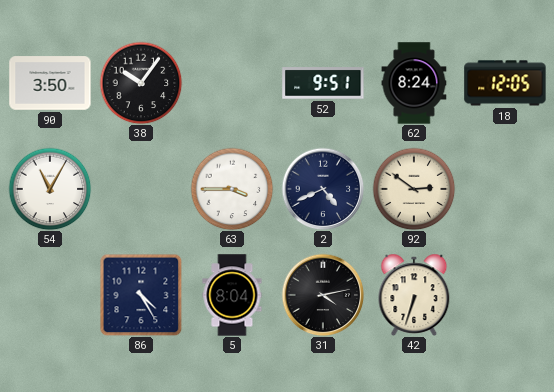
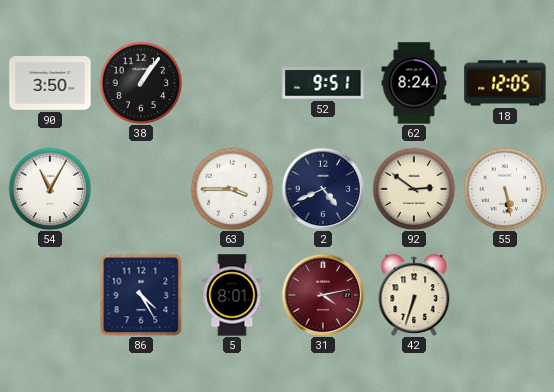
38: 10:06 -> 1:06
55: none -> 5:28
5: 8:04 -> 8:01
31 dial: black -> burgundy
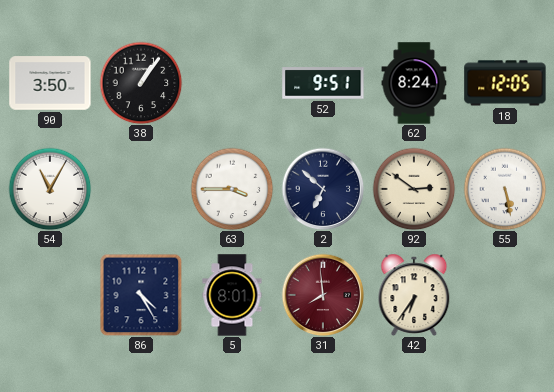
2: 4:41 -> 6:52
31: 4:13 -> 7:59
42: 6:33 -> 6:36
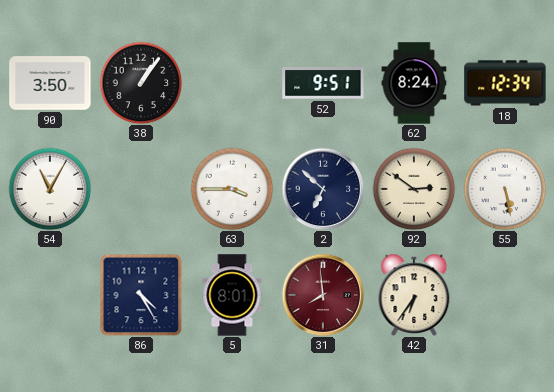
18: 12:05 -> 12:34
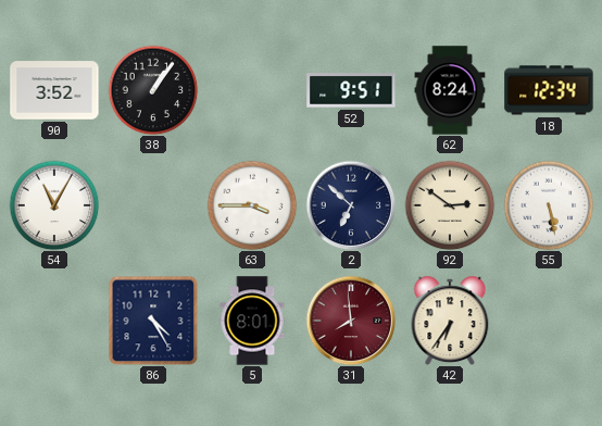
90: 3:50 -> 3:52
